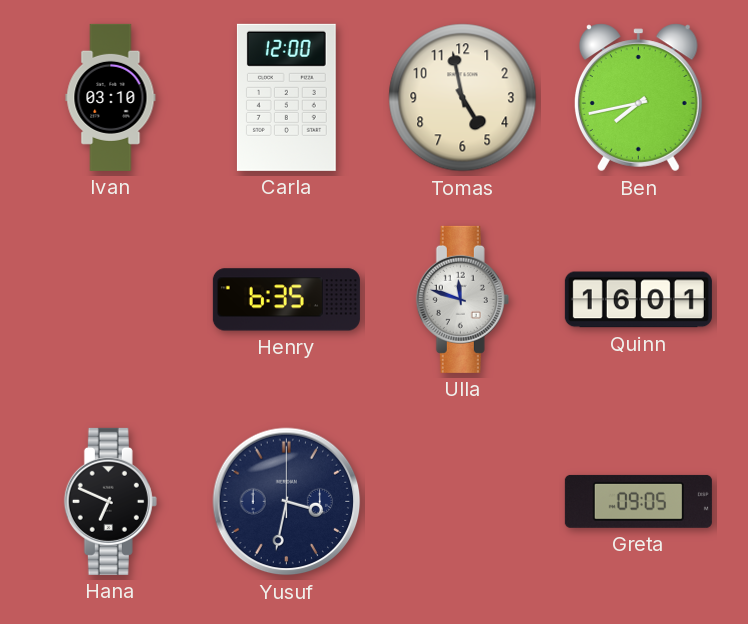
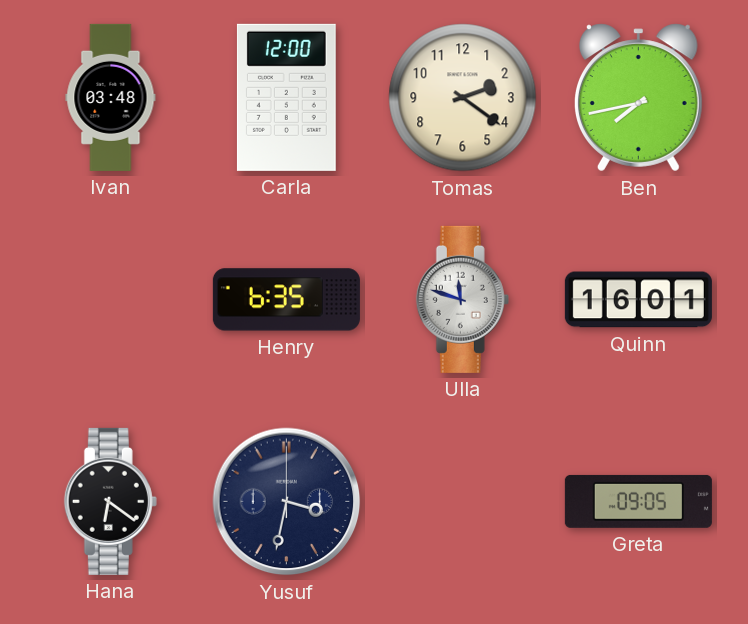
Ivan: 03:10 -> 03:48
Tomas: 4:58 -> 2:21
Hana: 6:49 -> 6:21
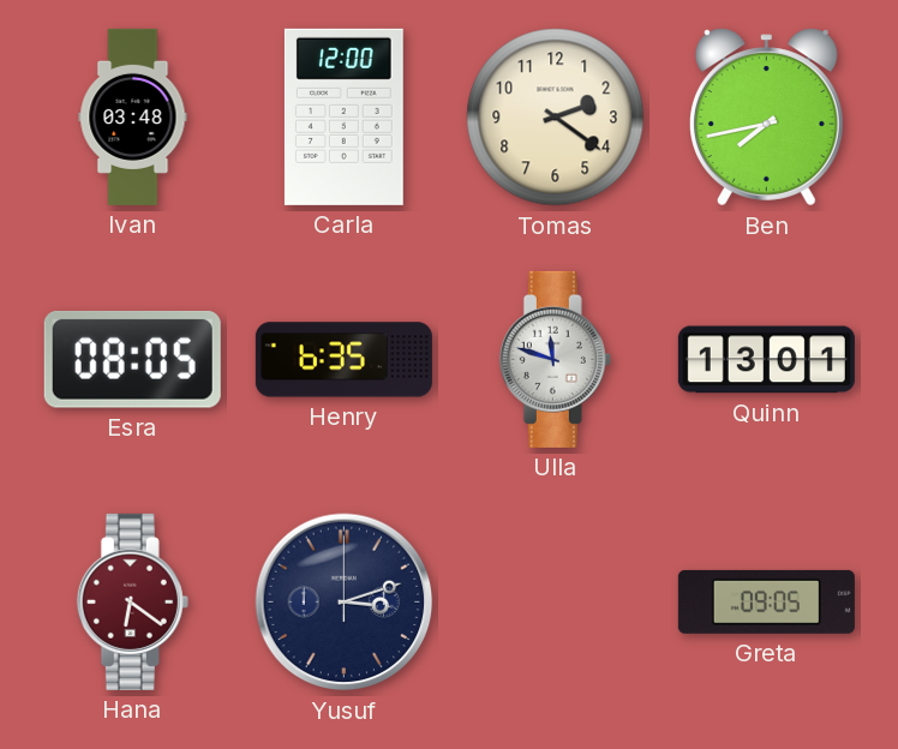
Esra: none -> 08:05
Quinn: 16:01 -> 13:01
Hana dial: black -> burgundy
Yusuf: 3:32 -> 3:12
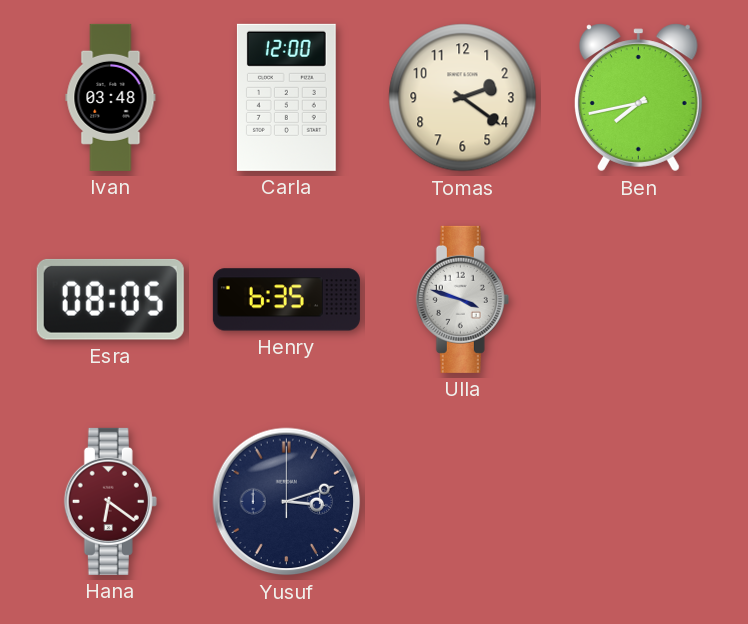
Ulla: 11:48 -> 3:48
Quinn: 13:01 -> none
Greta: 09:05 -> none
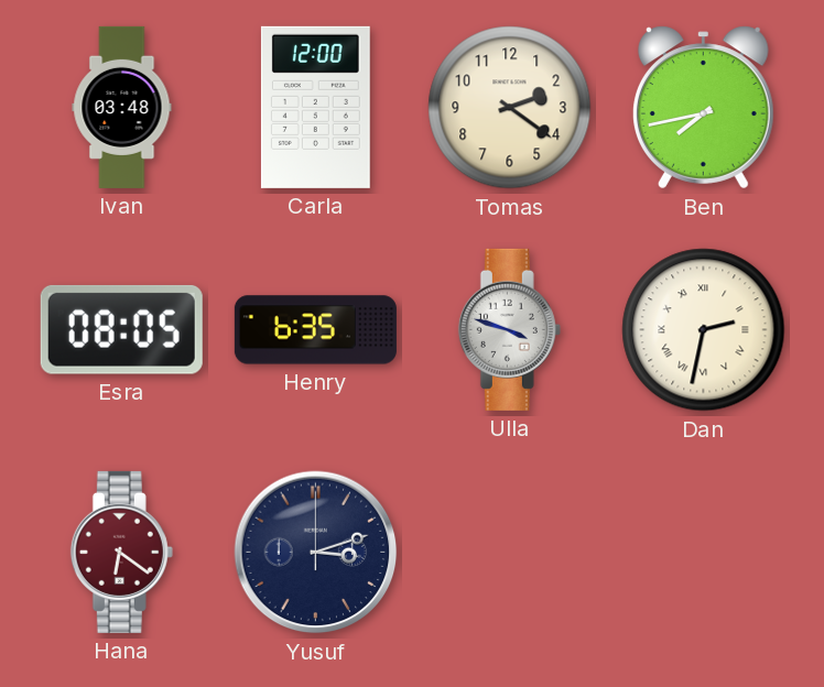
Dan: none -> 2:32
